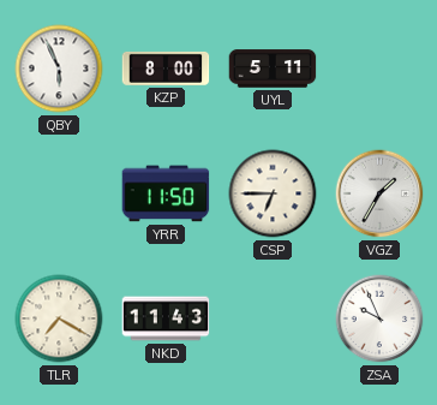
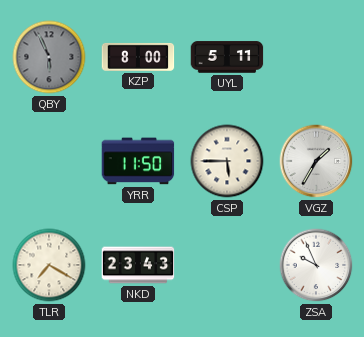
QBY dial: white -> grey
CSP: 6:45 -> 5:45
NKD: 11:43 -> 23:43
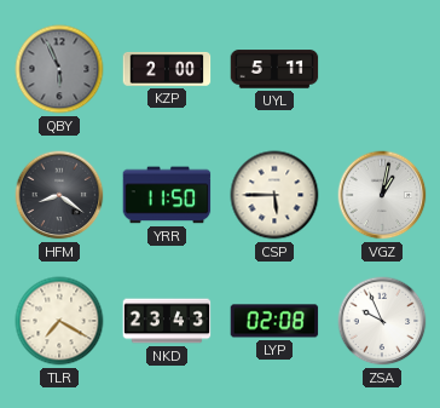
KZP: 8:00 -> 2:00
HFM: none -> 8:21
VGZ: 1:35 -> 1:02
LYP: none -> 02:08
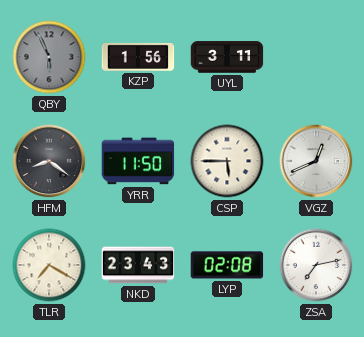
KZP: 2:00 -> 1:56
UYL: 5:11 -> 3:11
VGZ: 1:02 -> 12:41
ZSA: 9:56 -> 7:13
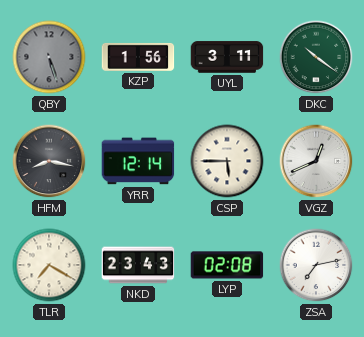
QBY: 5:56 -> 5:27
DKC: none -> 10:21
HFM: 8:21 -> 8:17
YRR: 11:50 -> 12:14
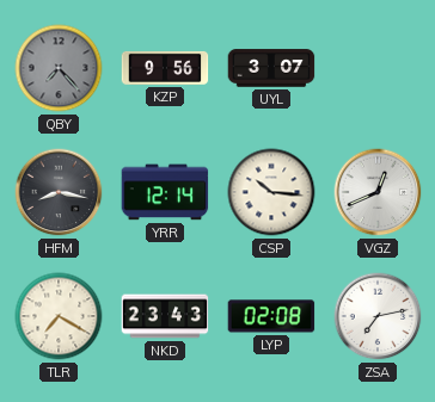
QBY: 5:27 -> 7:23
KZP: 1:56 -> 9:56
UYL: 3:11 -> 3:07
DKC: 10:21 -> none
CSP: 5:45 -> 10:16
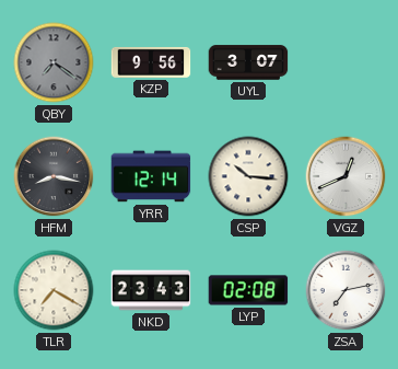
QBY: 7:23 -> 7:21
